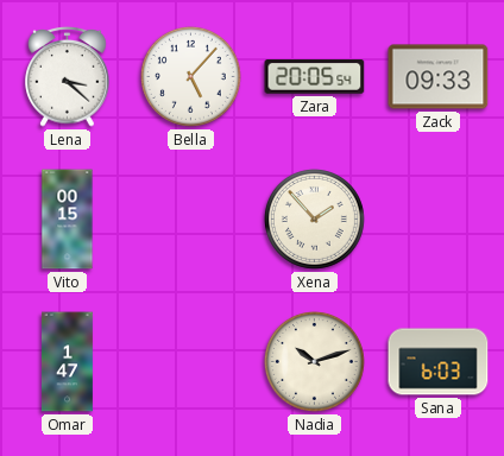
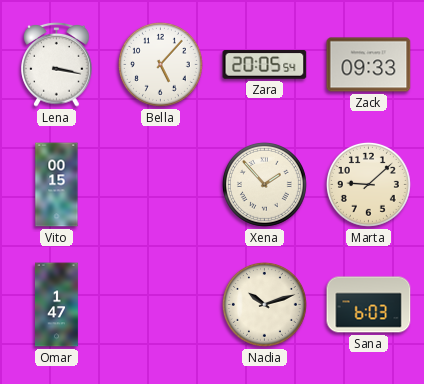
Lena: 3:22 -> 3:17
Marta: none -> 9:08
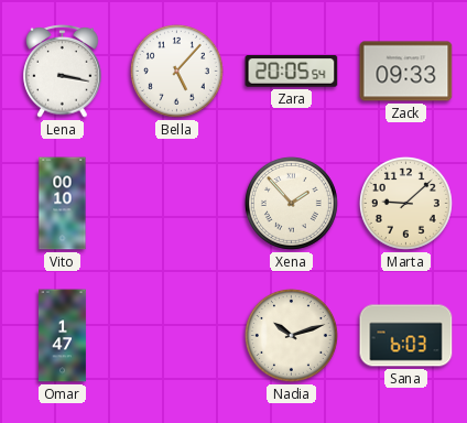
Vito: 00:15 -> 00:10
